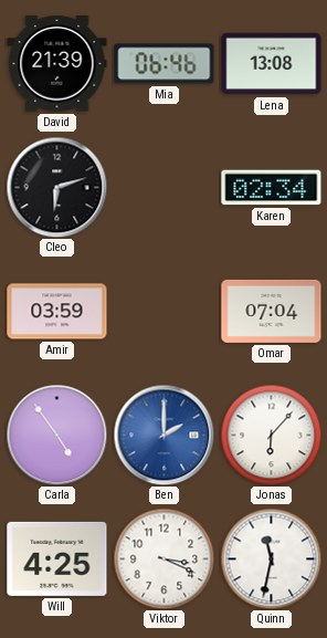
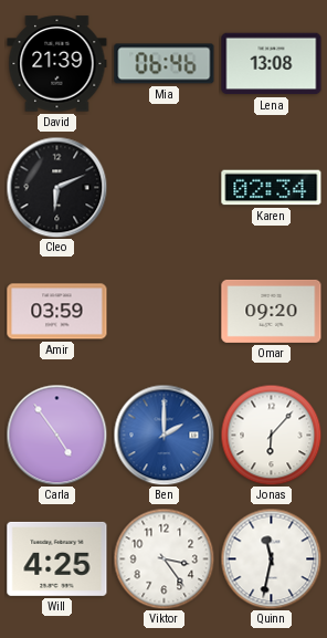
Cleo: 6:12 -> 6:11
Omar: 07:04 -> 09:20
Viktor: 3:19 -> 3:24
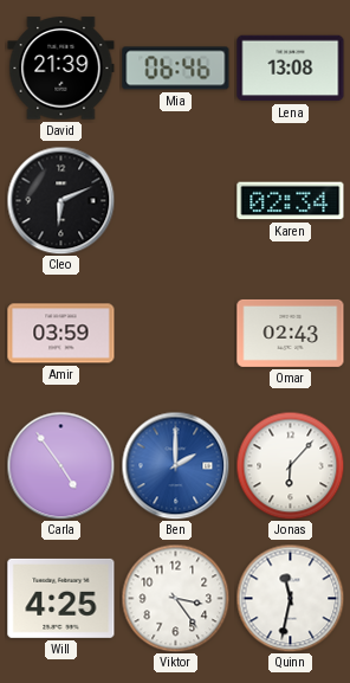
Omar: 09:20 -> 02:43
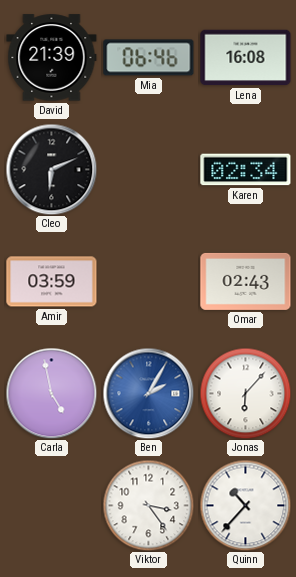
Lena: 13:08 -> 16:08
Carla: 4:54 -> 4:58
Ben: 2:00 -> 2:05
Will: 4:25 -> none
Quinn: 11:32 -> 10:37
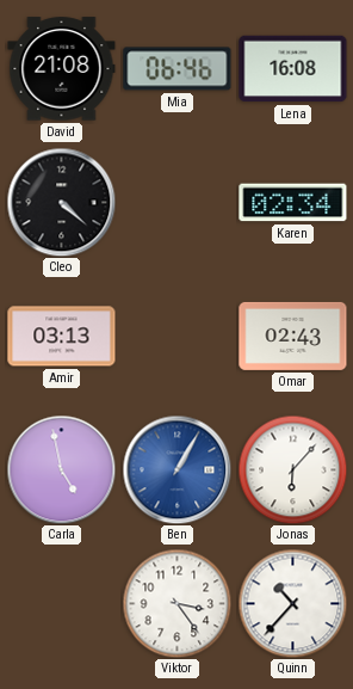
David: 21:39 -> 21:08
Cleo: 6:11 -> 4:22
Amir: 03:59 -> 03:13
Ben: 2:05 -> 1:05
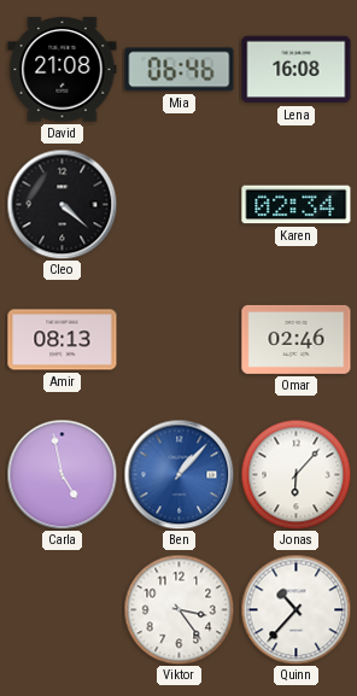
Amir: 03:13 -> 08:13
Omar: 02:43 -> 02:46
Ben: 1:05 -> 1:07
